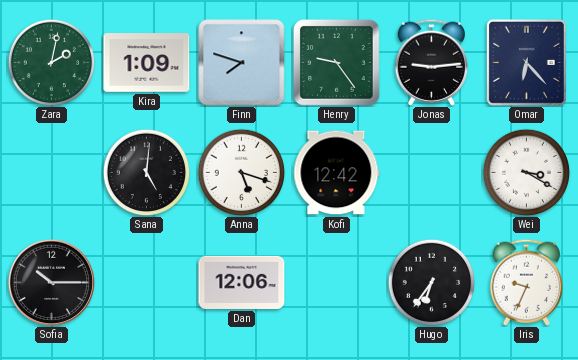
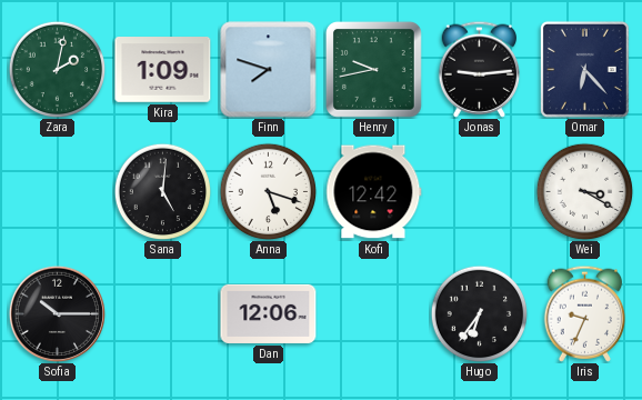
Henry: 9:24 -> 9:43
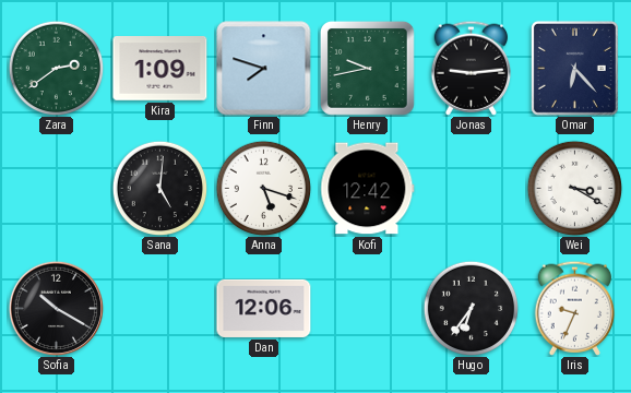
Zara: 2:02 -> 2:39
Sofia: 10:15 -> 10:20
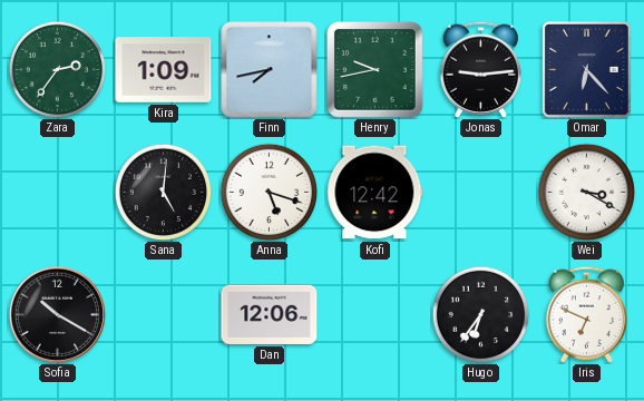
Zara: 2:39 -> 2:36
Finn: 7:48 -> 7:43
Iris: 9:34 -> 6:49
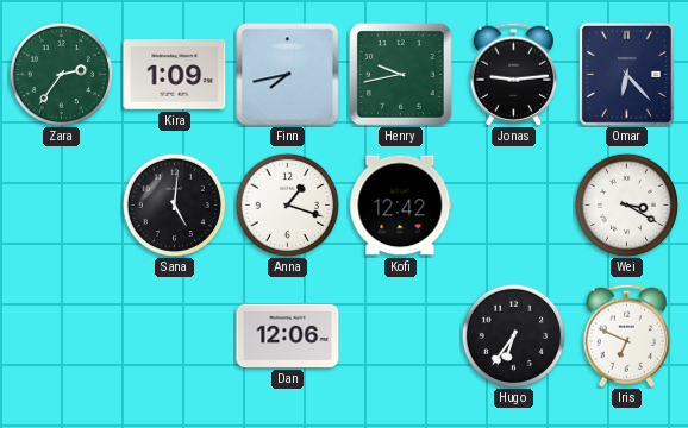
Anna: 5:18 -> 1:18
Sofia: 10:20 -> none
